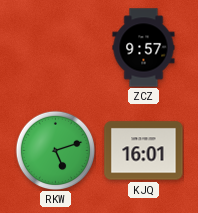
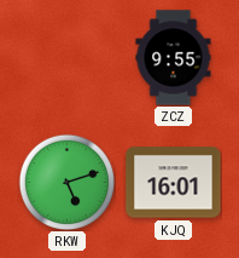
ZCZ: 9:57 -> 9:55
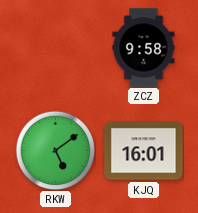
ZCZ: 9:55 -> 9:58
RKW: 5:12 -> 5:09
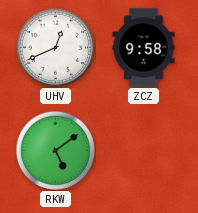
UHV: none -> 12:41
KJQ: 16:01 -> none
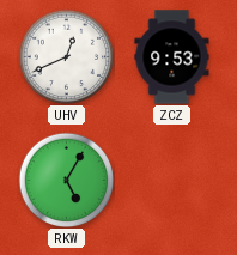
ZCZ: 9:58 -> 9:53
RKW: 5:09 -> 5:05
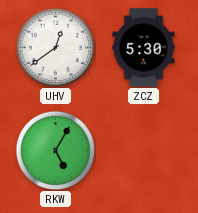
UHV: 12:41 -> 12:39
ZCZ: 9:53 -> 5:30
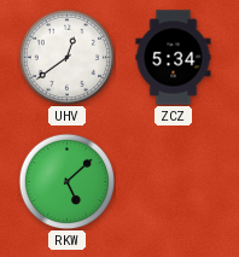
ZCZ: 5:30 -> 5:34
RKW: 5:05 -> 5:08
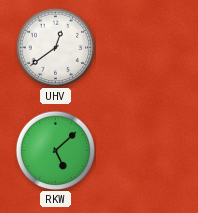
ZCZ: 5:34 -> none
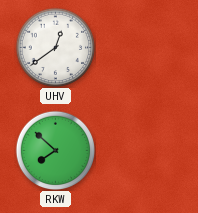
RKW: 5:08 -> 7:52
